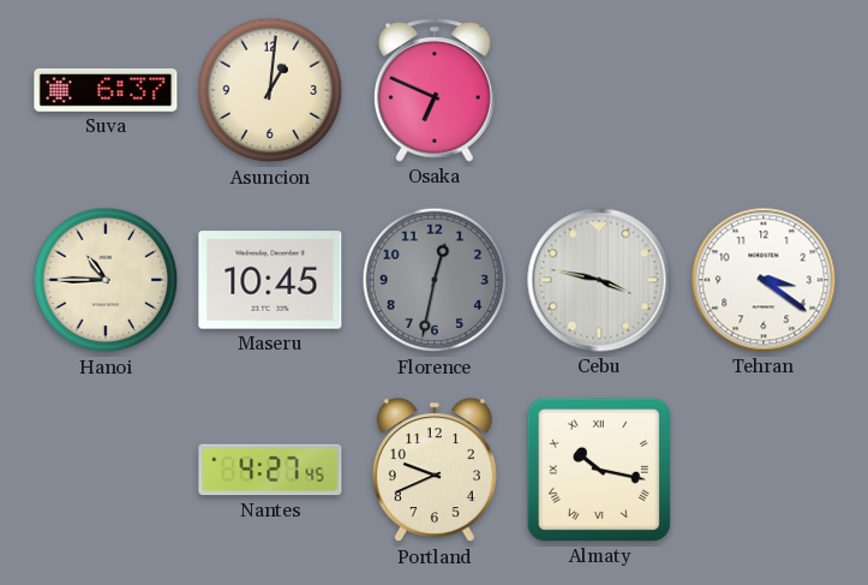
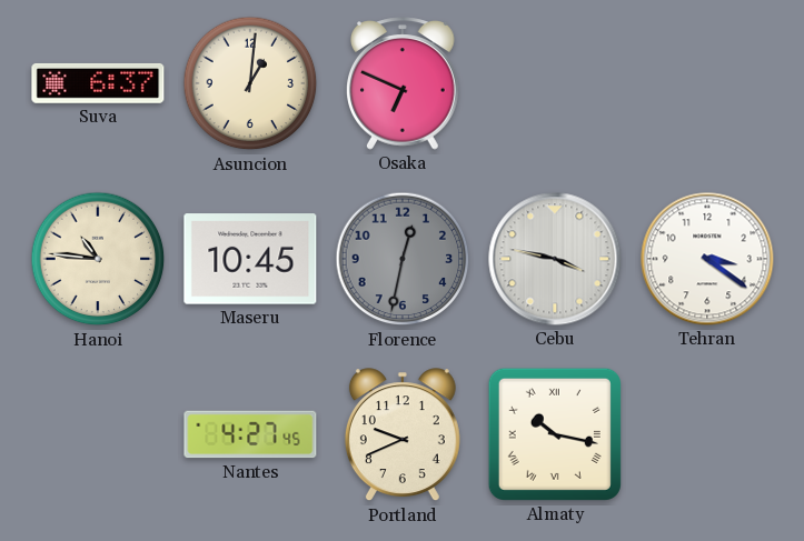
Hanoi: 10:45 -> 10:46
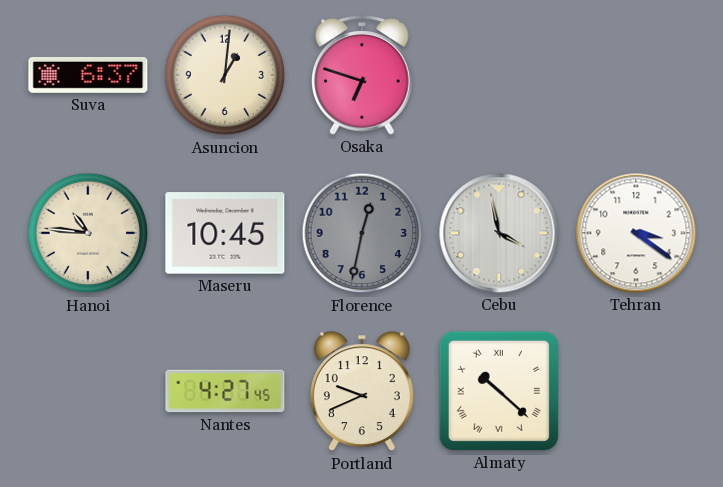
Osaka: 6:49 -> 6:48
Cebu: 3:47 -> 3:58
Almaty: 10:17 -> 10:22
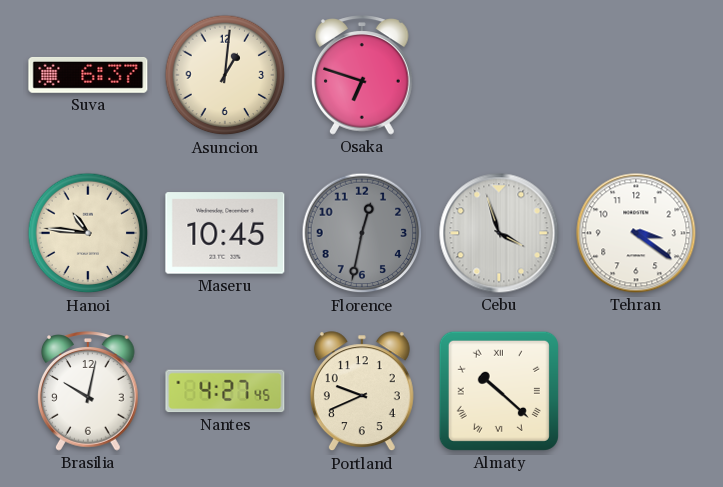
Cebu: 3:58 -> 3:57
Brasilia: none -> 10:02
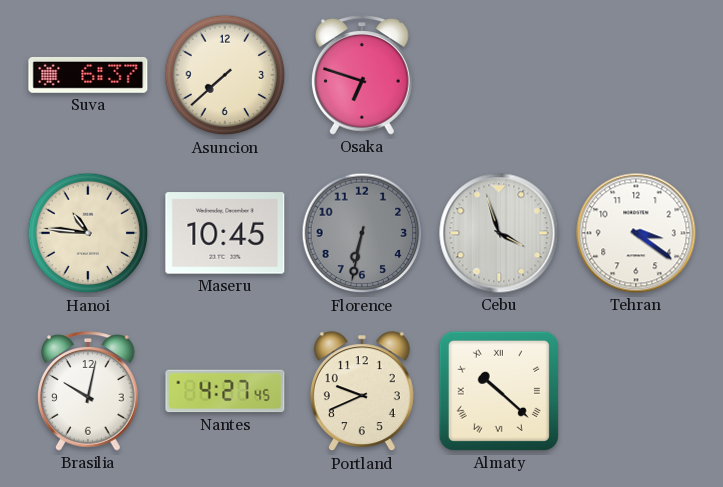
Asuncion: 1:01 -> 7:38
Florence: 12:32 -> 6:32
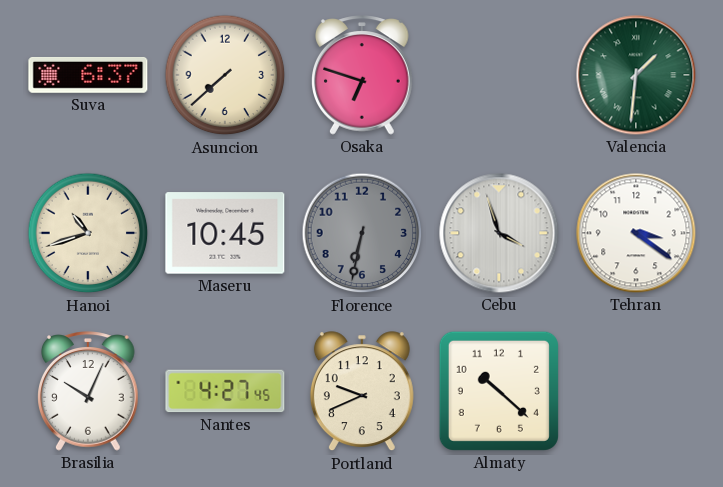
Valencia: none -> 1:31
Hanoi: 10:46 -> 10:42
Brasilia: 10:02 -> 10:04
Almaty numerals: Roman -> Arabic
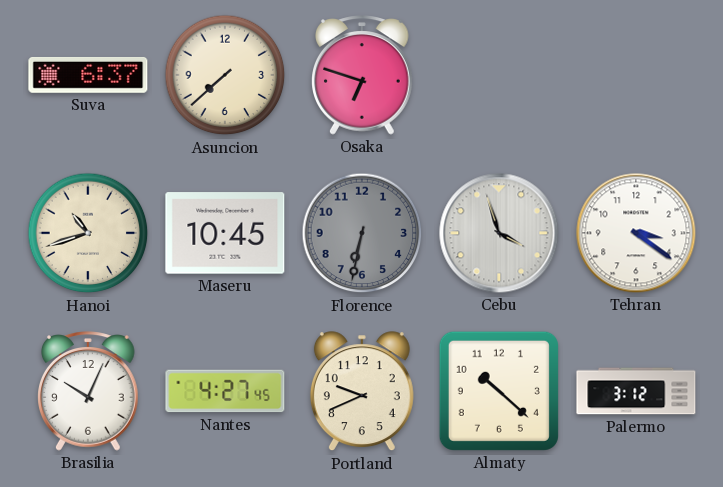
Valencia: 1:31 -> none
Palermo: none -> 3:12
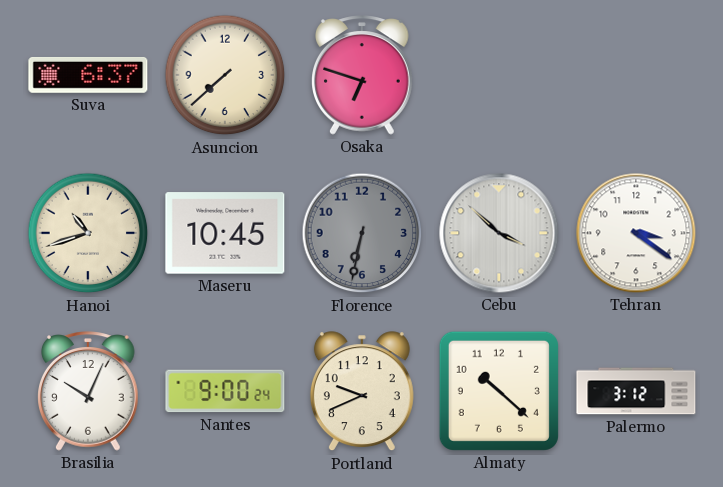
Cebu: 3:57 -> 3:52
Nantes: 4:27 -> 9:00
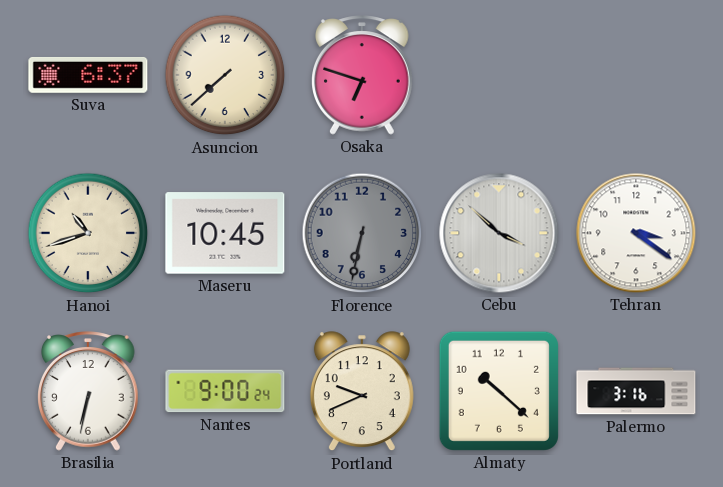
Brasilia: 10:04 -> 6:32
Palermo: 3:12 -> 3:16
